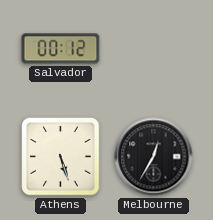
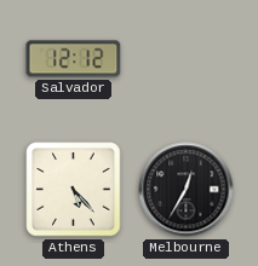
Salvador: 00:12 -> 12:12
Athens: 5:27 -> 5:23
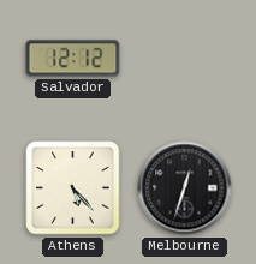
Melbourne: 12:35 -> 12:33
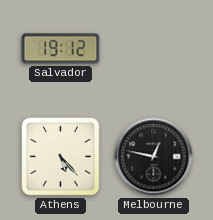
Salvador: 12:12 -> 19:12
Melbourne: 12:33 -> 12:47
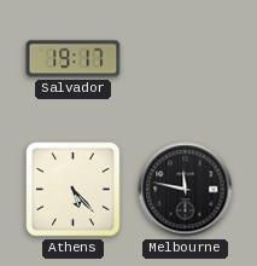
Salvador: 19:12 -> 19:17
Melbourne: 12:47 -> 11:47
